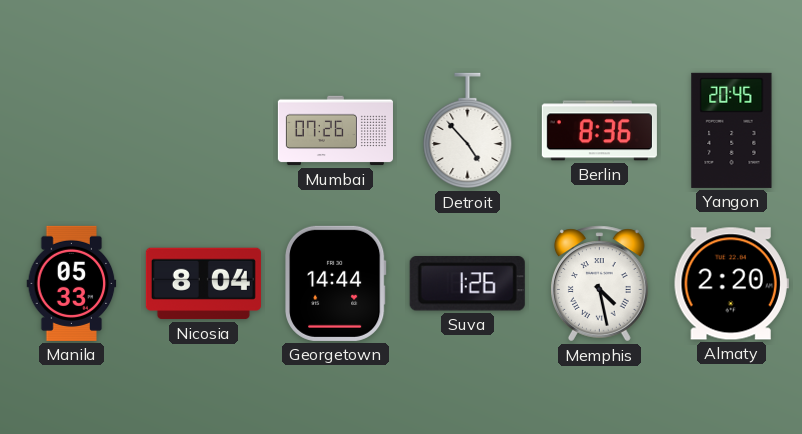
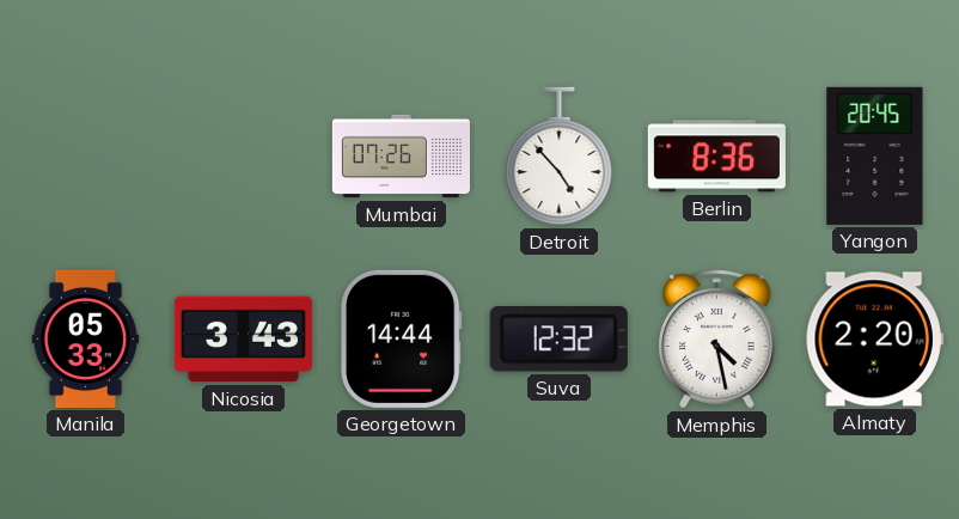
Nicosia: 8:04 -> 3:43
Suva: 1:26 -> 12:32
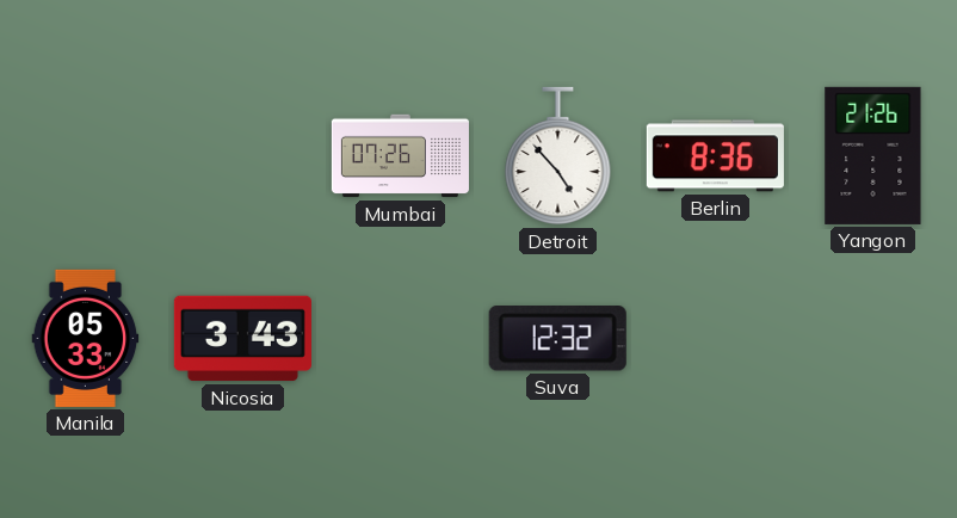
Yangon: 20:45 -> 21:26
Georgetown: 14:44 -> none
Memphis: 4:28 -> none
Almaty: 2:20 -> none
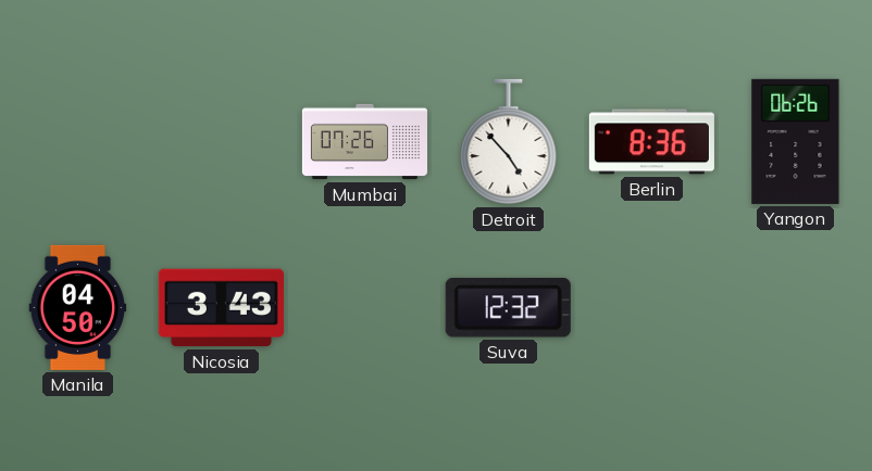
Yangon: 21:26 -> 06:26
Manila: 05:33 -> 04:50
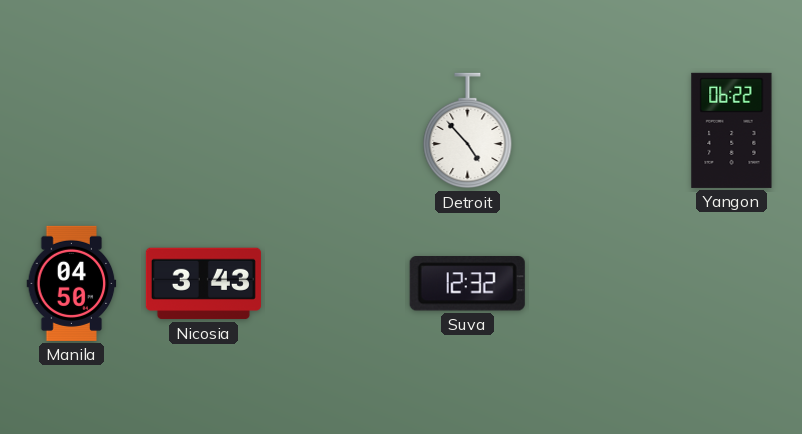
Mumbai: 07:26 -> none
Berlin: 8:36 -> none
Yangon: 06:26 -> 06:22
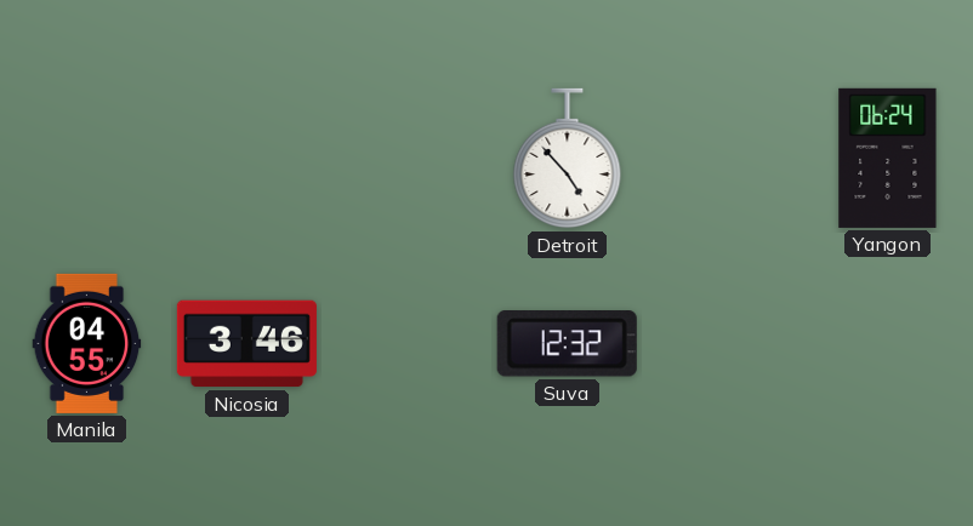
Yangon: 06:22 -> 06:24
Manila: 04:50 -> 04:55
Nicosia: 3:43 -> 3:46
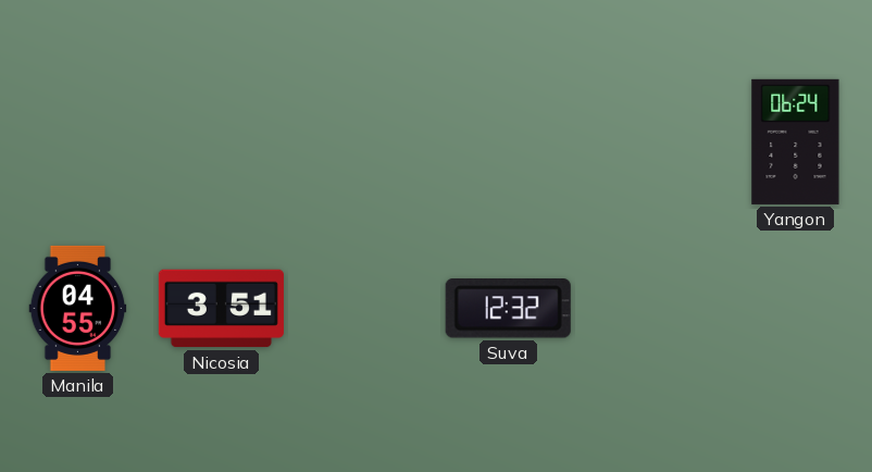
Detroit: 4:53 -> none
Nicosia: 3:46 -> 3:51
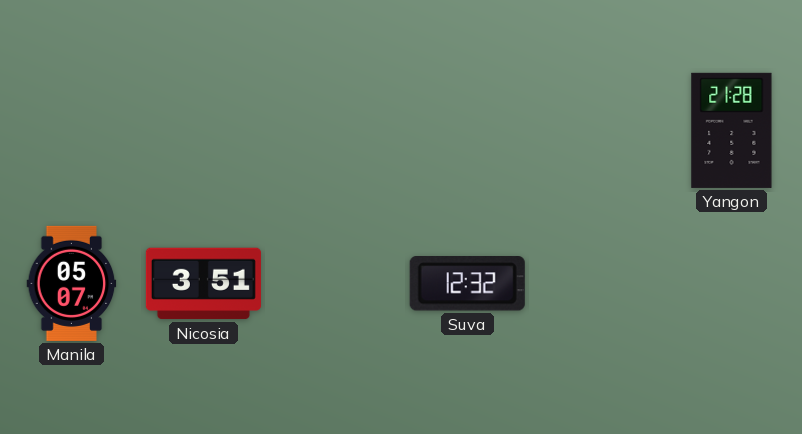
Yangon: 06:24 -> 21:28
Manila: 04:55 -> 05:07
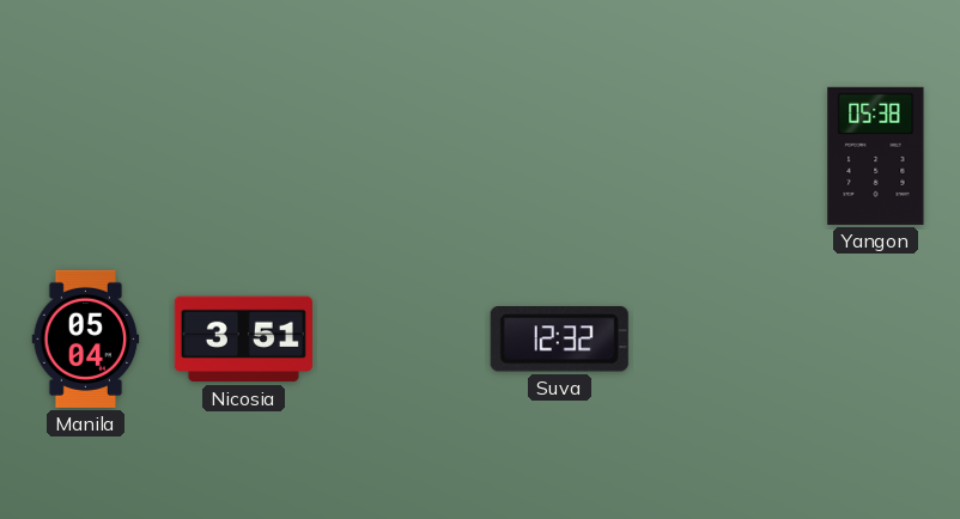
Yangon: 21:28 -> 05:38
Manila: 05:07 -> 05:04
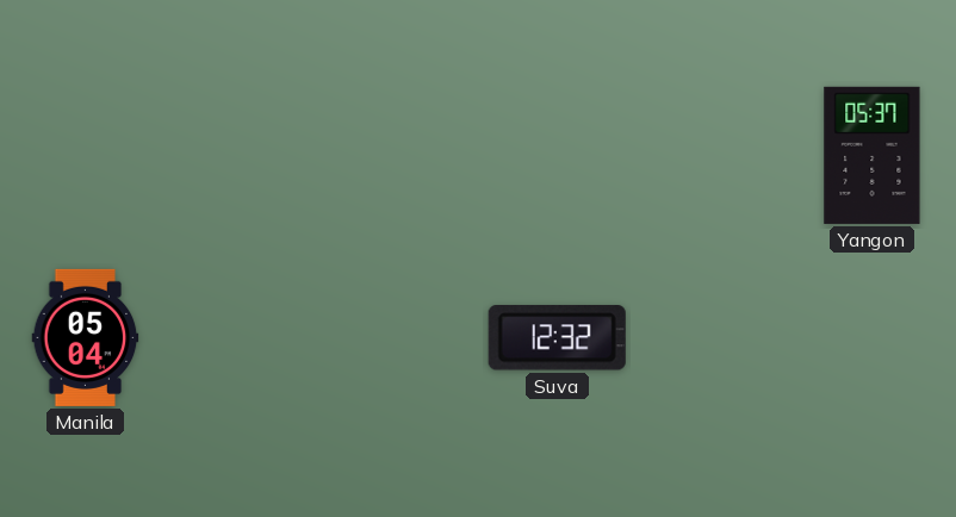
Yangon: 05:38 -> 05:37
Nicosia: 3:51 -> none
